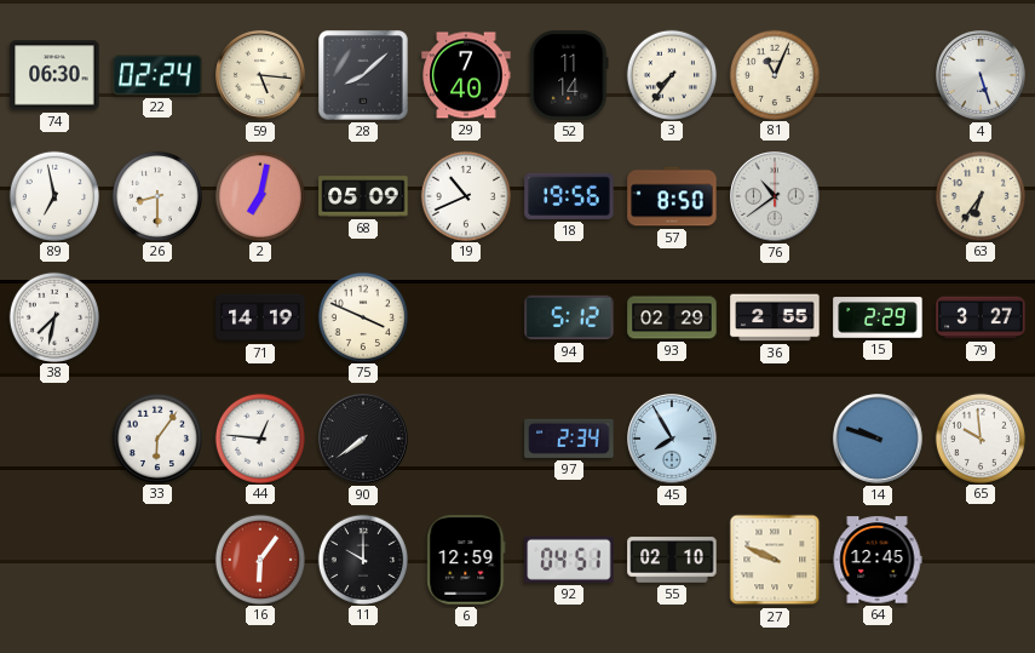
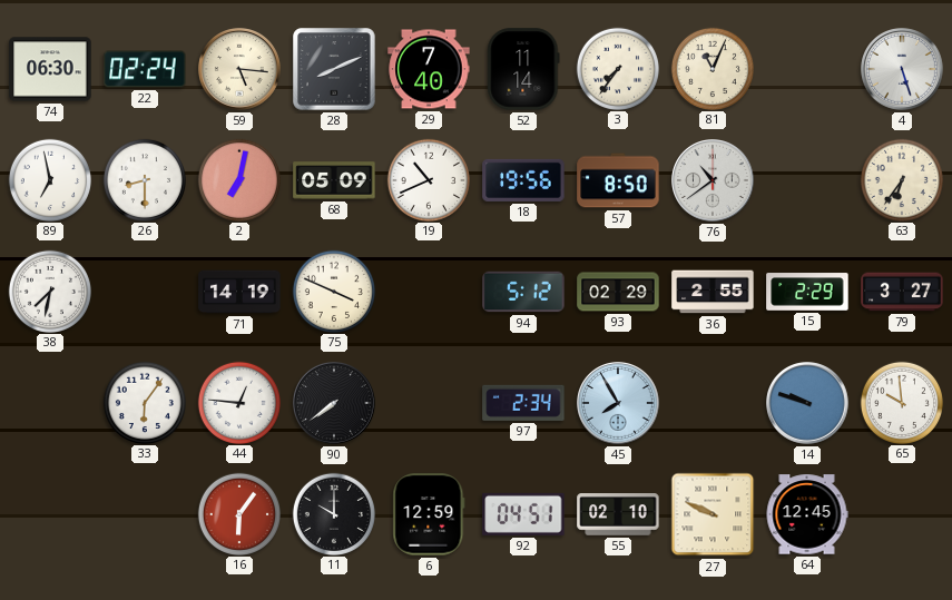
28: 8:08 -> 8:11
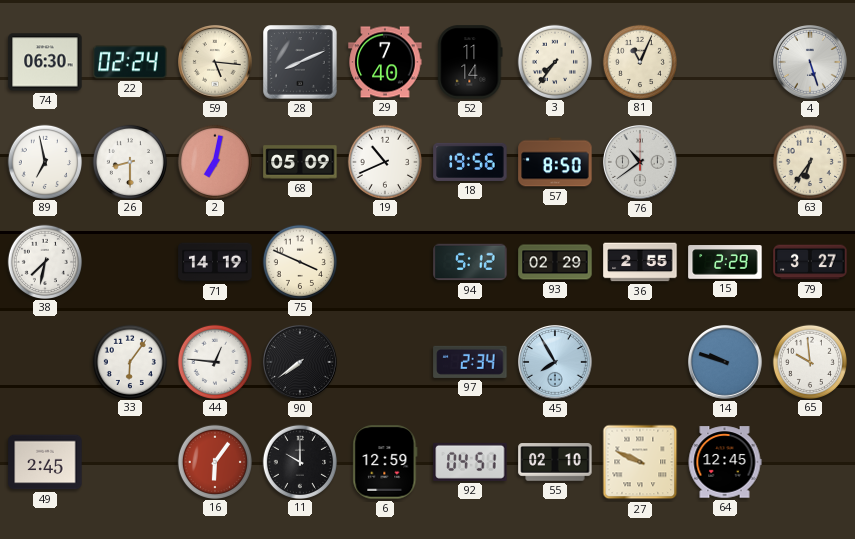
49: none -> 2:45
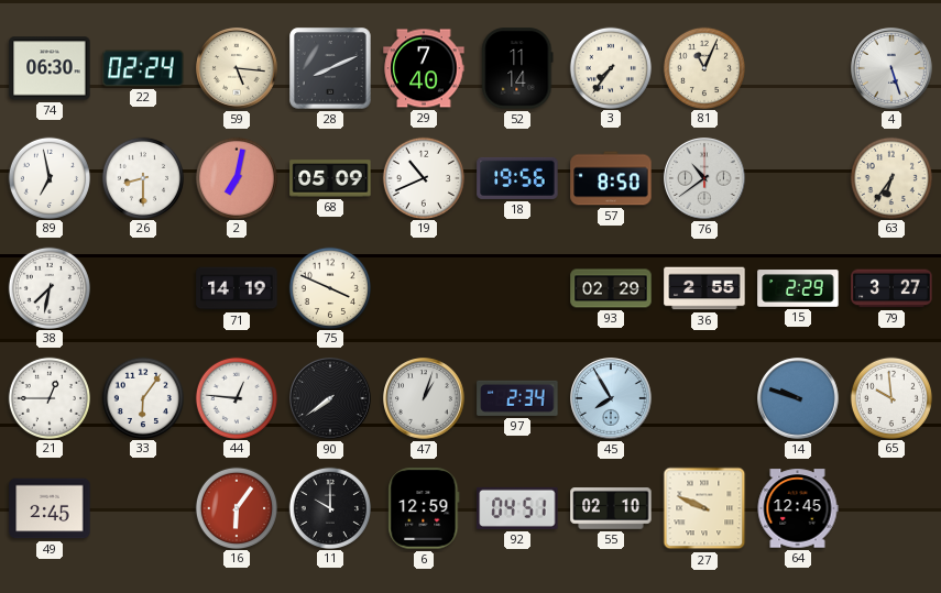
94: 5:12 -> none
21: none -> 12:45
47: none -> 1:03
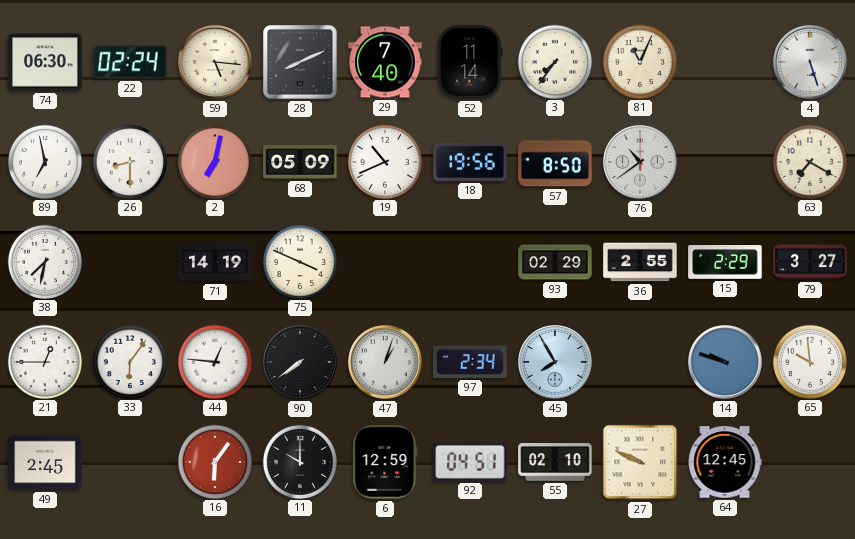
63: 6:36 -> 7:20
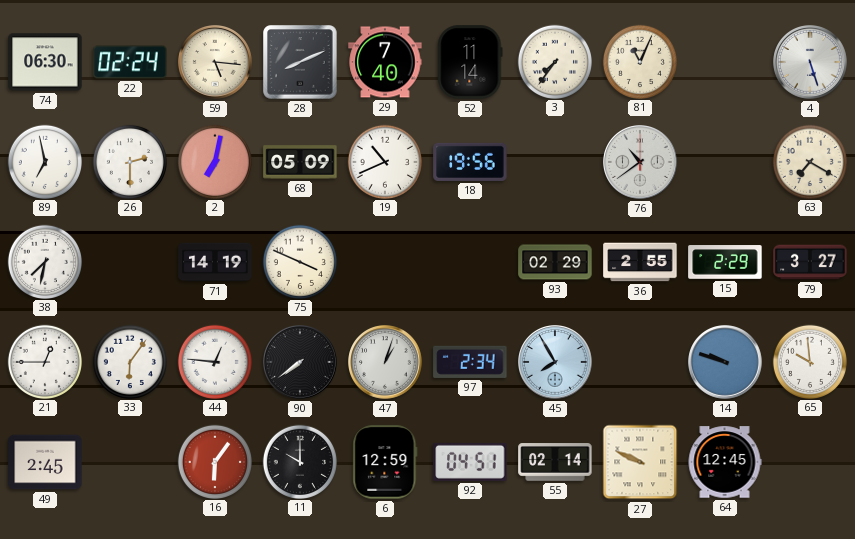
26: 8:30 -> 2:30
57: 8:50 -> none
55: 02:10 -> 02:14
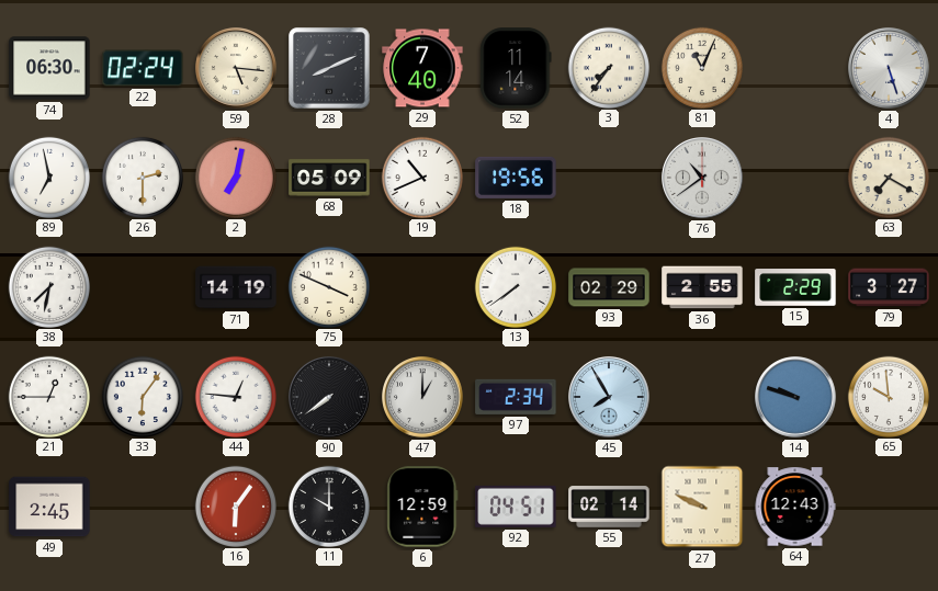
13: none -> 7:39
47: 1:03 -> 1:00
64: 12:45 -> 12:43
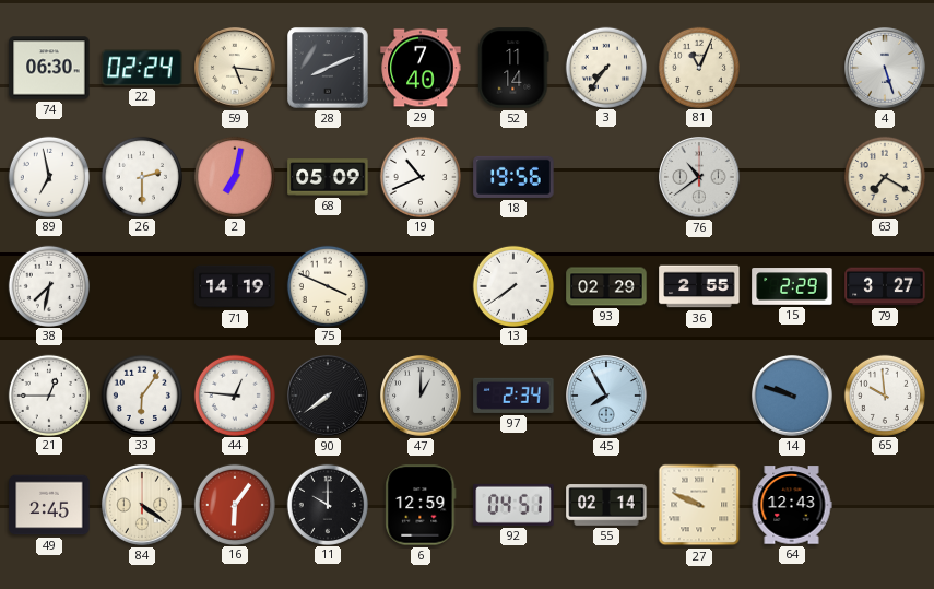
84: none -> 4:21
